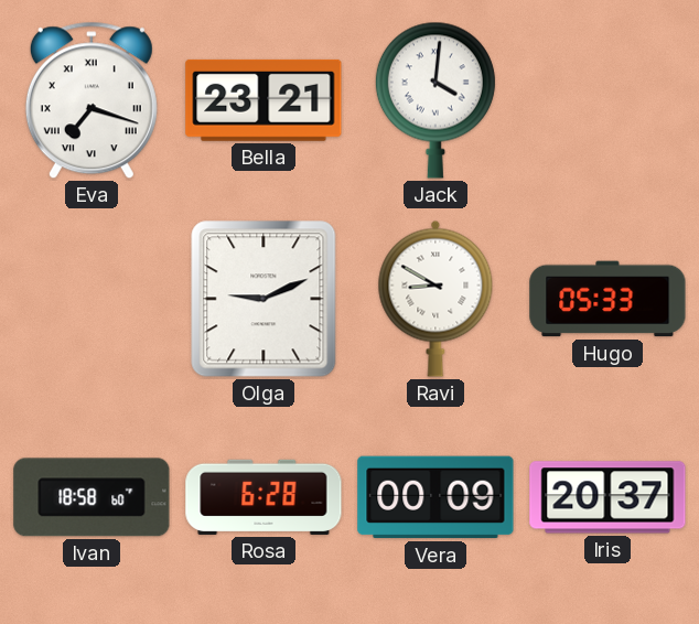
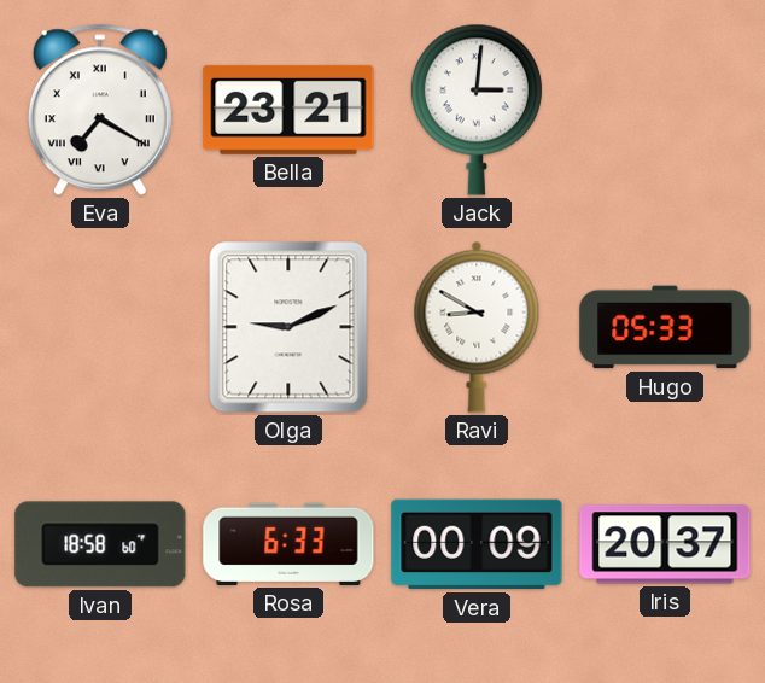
Eva: 7:18 -> 7:20
Jack: 4:01 -> 3:01
Rosa: 6:28 -> 6:33
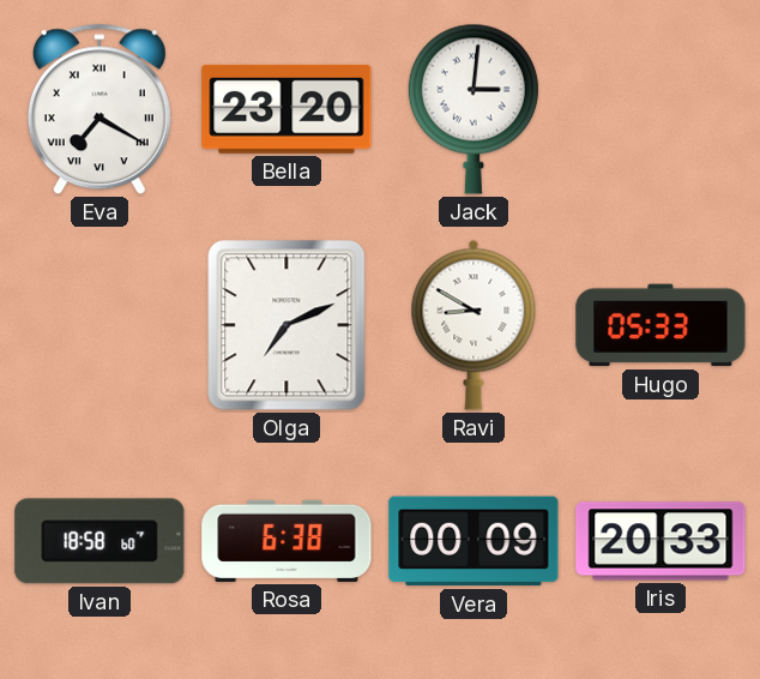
Bella: 23:21 -> 23:20
Olga: 9:11 -> 7:11
Rosa: 6:33 -> 6:38
Iris: 20:37 -> 20:33
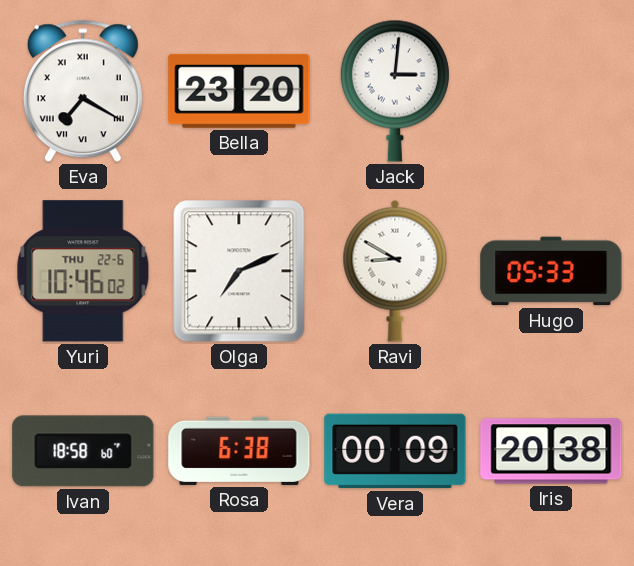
Yuri: none -> 10:46
Iris: 20:33 -> 20:38
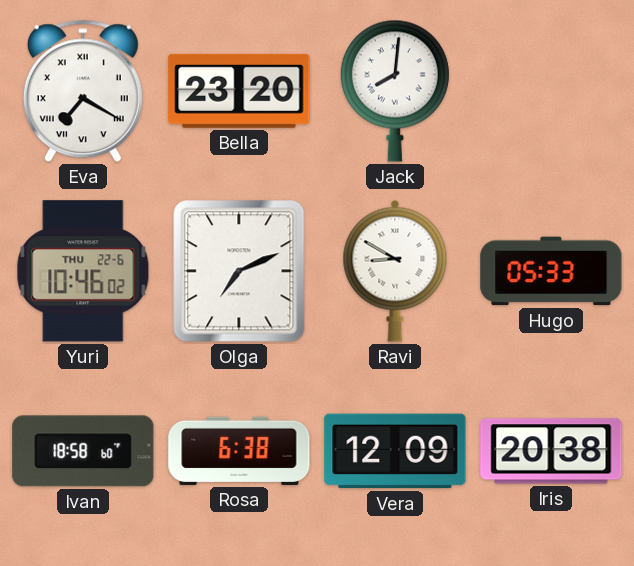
Jack: 3:01 -> 8:01
Vera: 00:09 -> 12:09
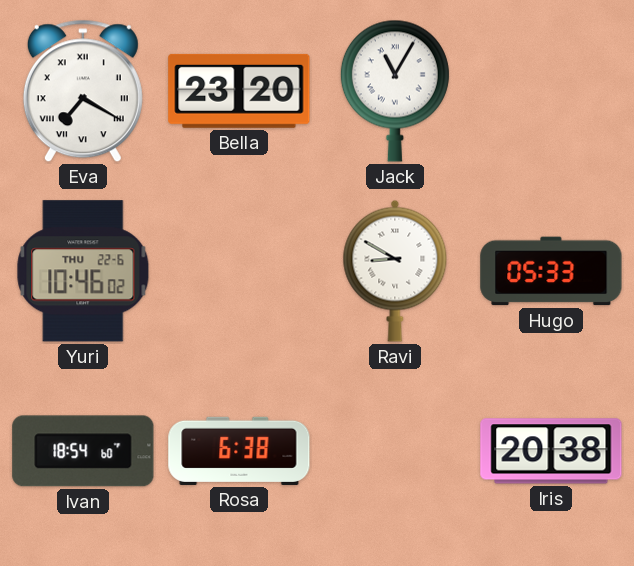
Jack: 8:01 -> 11:05
Olga: 7:11 -> none
Ivan: 18:58 -> 18:54
Vera: 12:09 -> none
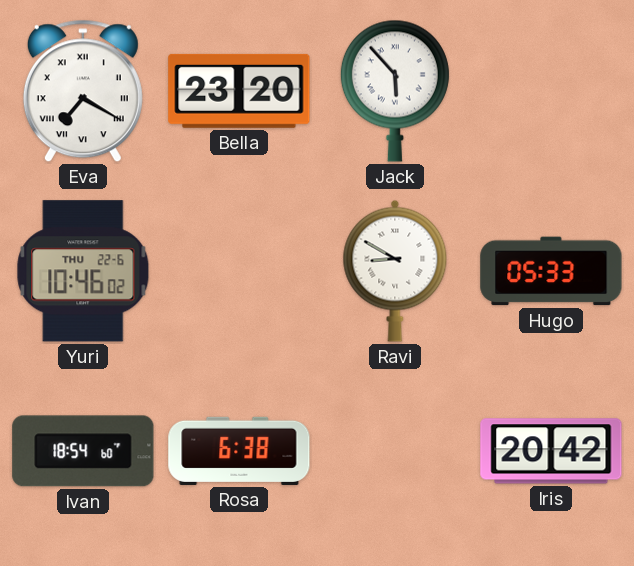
Jack: 11:05 -> 5:53
Iris: 20:38 -> 20:42
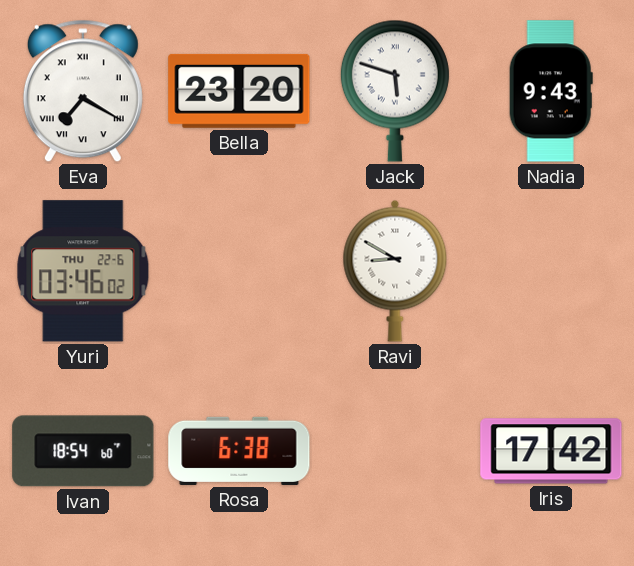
Jack: 5:53 -> 5:48
Nadia: none -> 9:43
Yuri: 10:46 -> 03:46
Hugo: 05:33 -> none
Iris: 20:42 -> 17:42
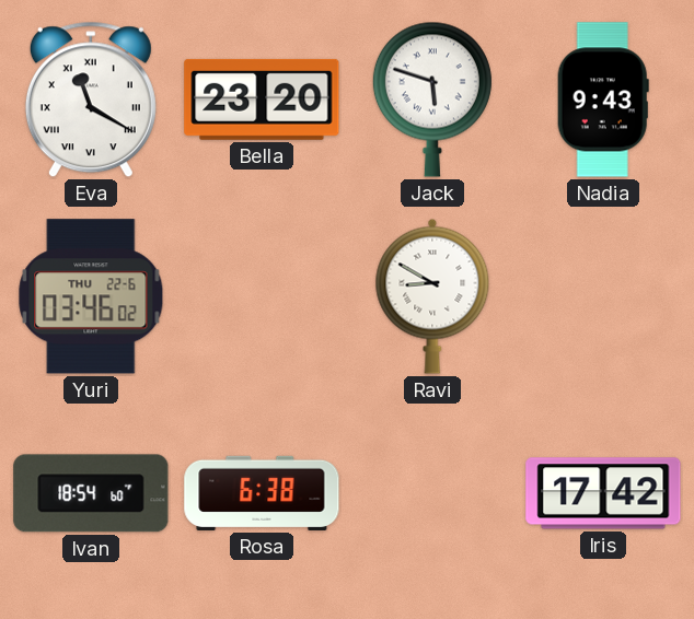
Eva: 7:20 -> 11:20
